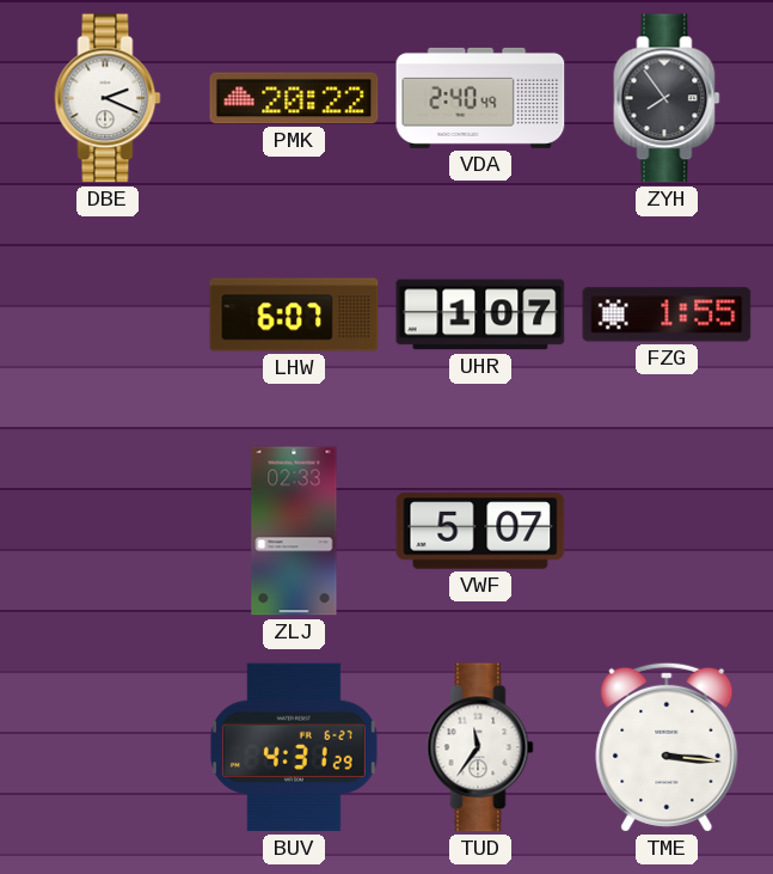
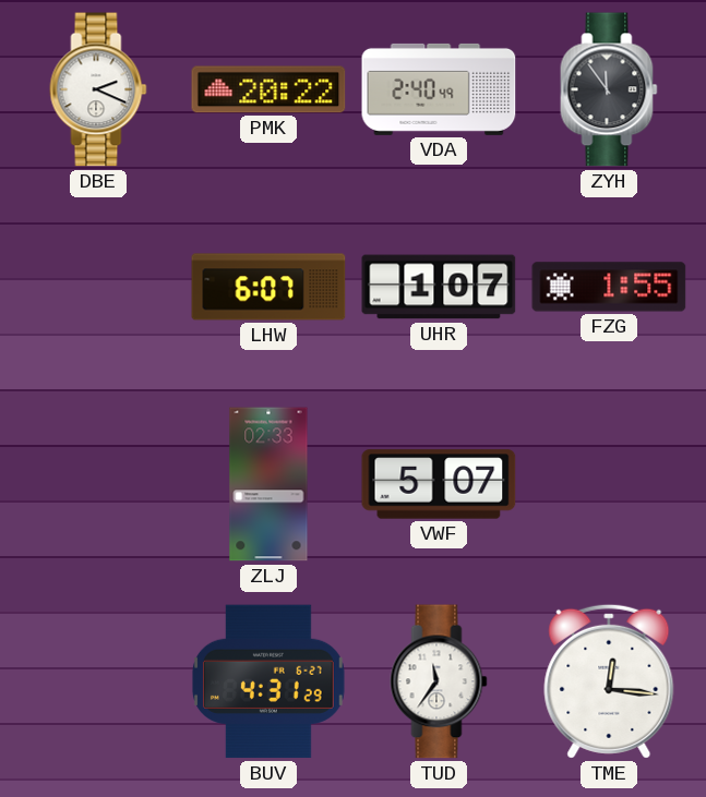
ZYH: 7:54 -> 11:54
TME: 3:16 -> 12:16
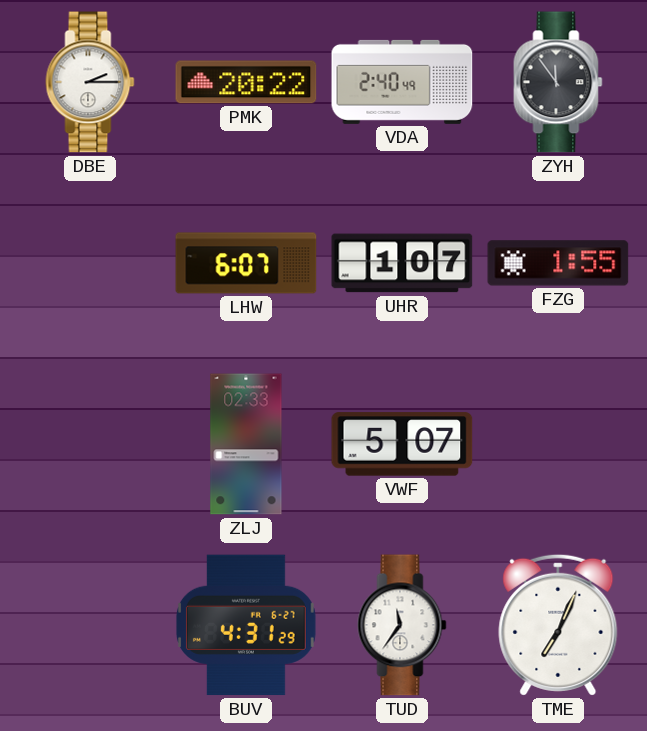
DBE: 2:19 -> 2:15
TME: 12:16 -> 7:04
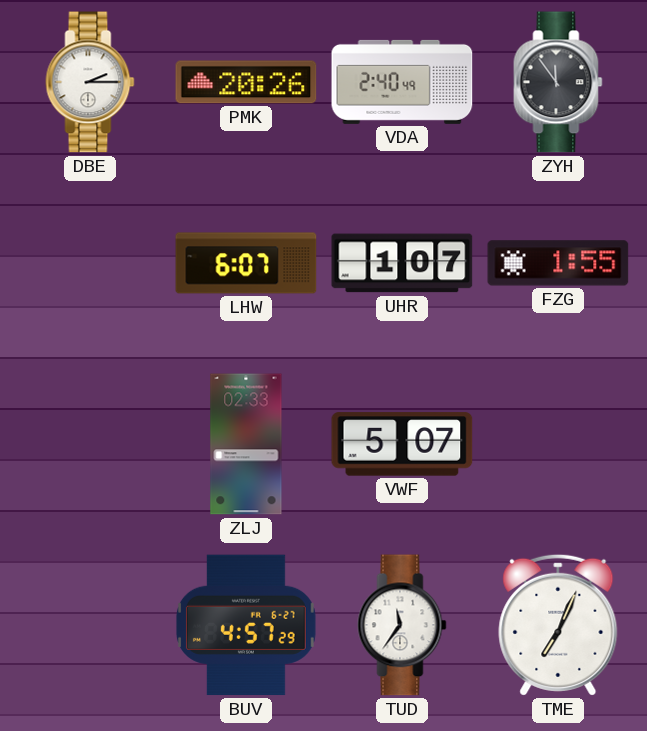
PMK: 20:22 -> 20:26
BUV: 4:31 -> 4:57
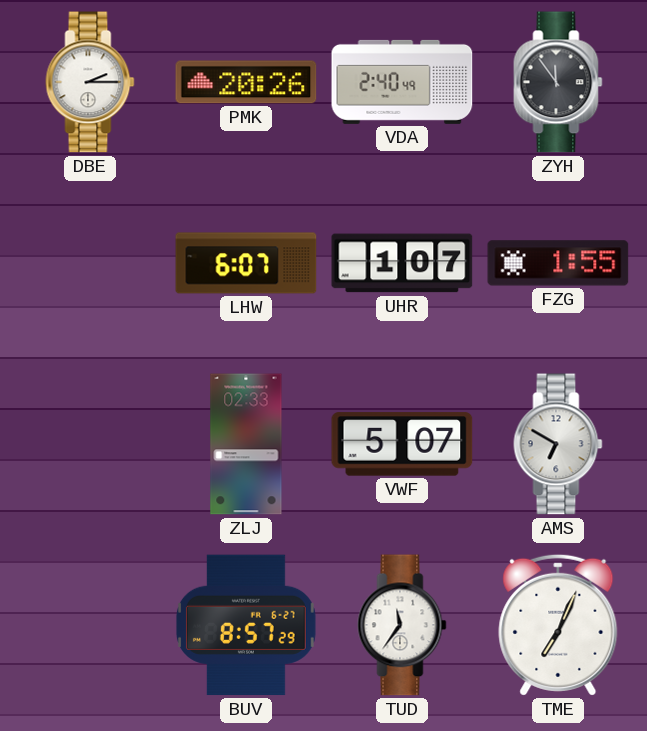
AMS: none -> 6:50
BUV: 4:57 -> 8:57
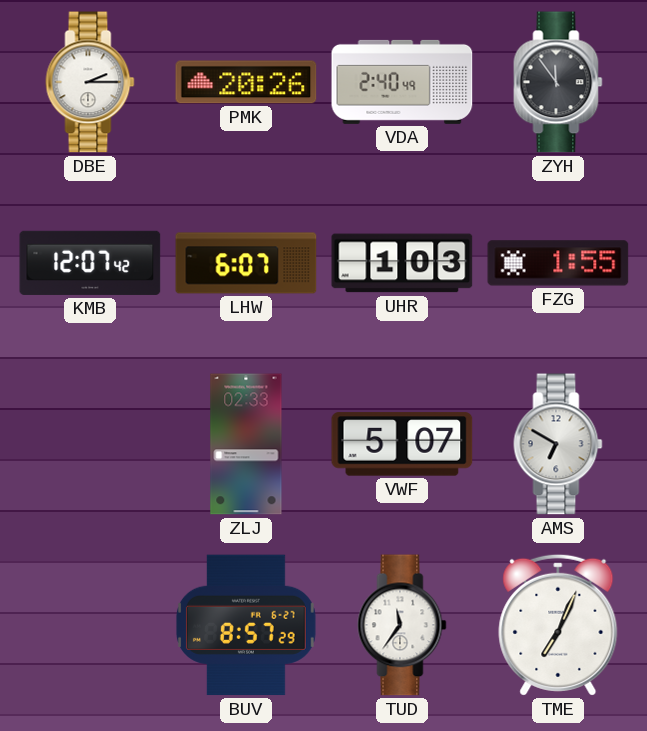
KMB: none -> 12:07
UHR: 1:07 -> 1:03
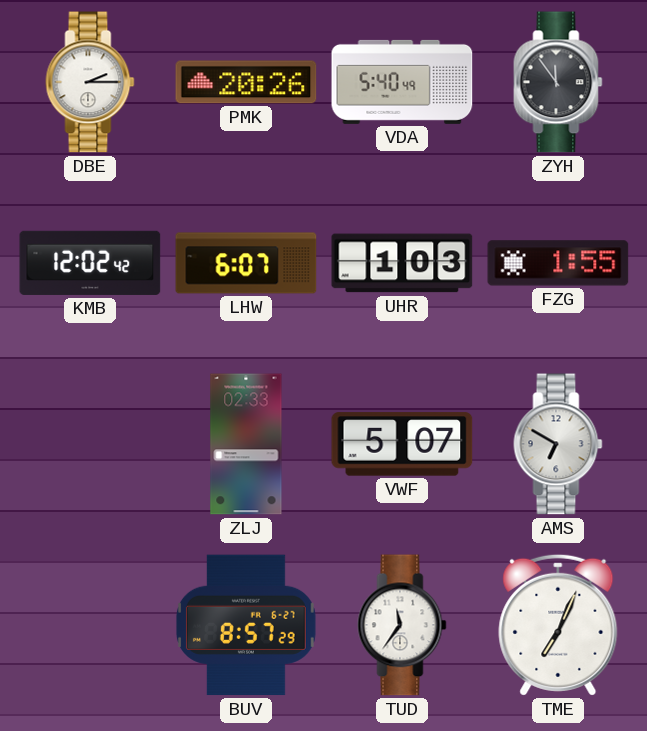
VDA: 2:40 -> 5:40
KMB: 12:07 -> 12:02
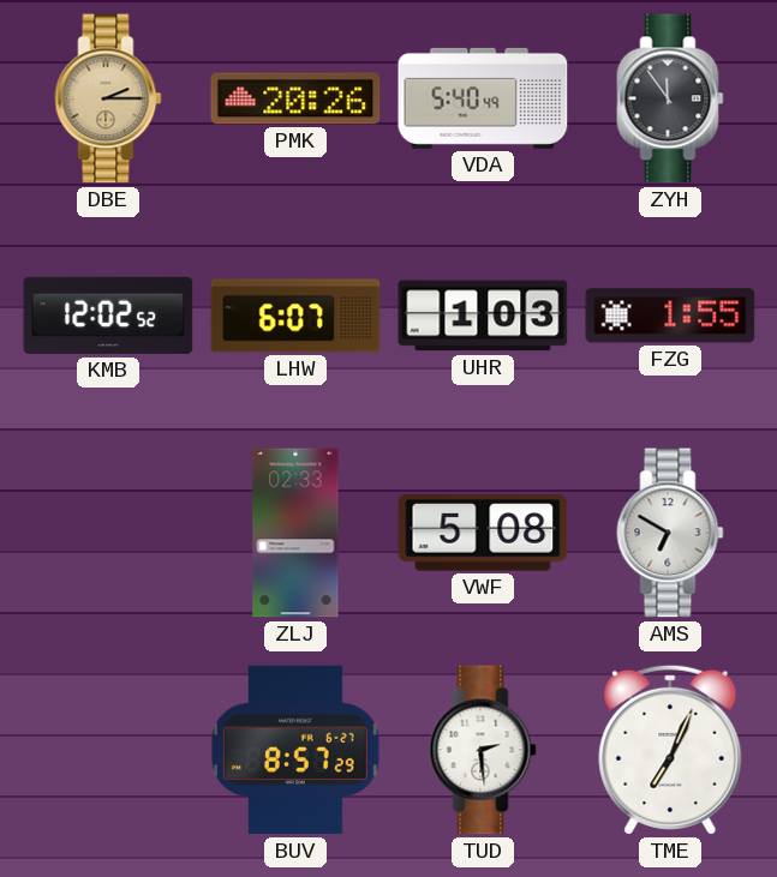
DBE dial: white -> champagne
KMB: 12:02:42 -> 12:02:52
VWF: 5:07 -> 5:08
TUD: 11:36 -> 2:29
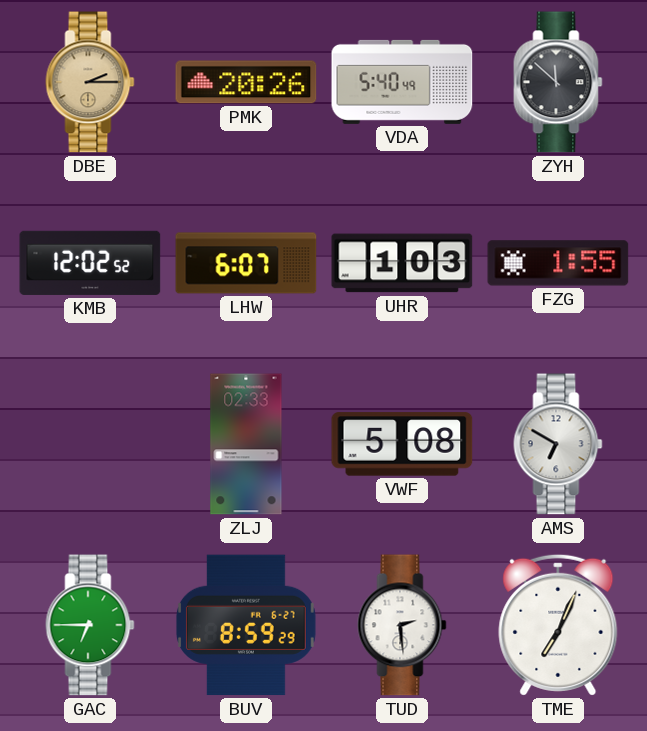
ZYH: 11:54 -> 11:52
GAC: none -> 6:45
BUV: 8:57 -> 8:59
